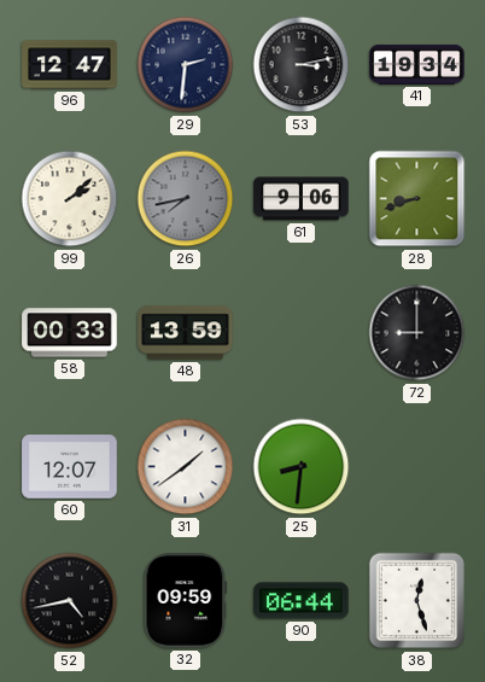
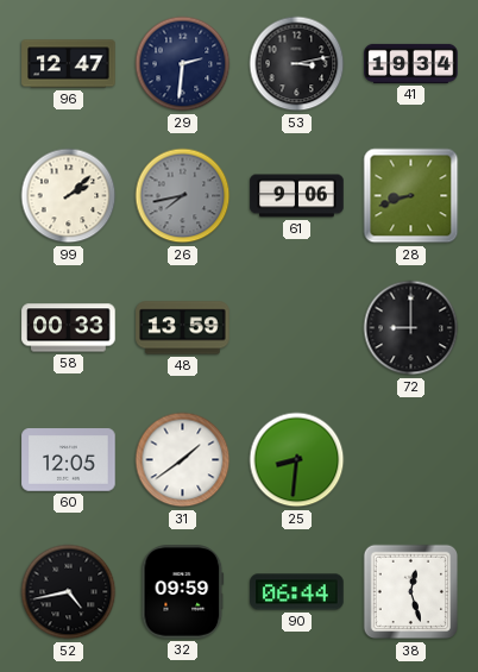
60: 12:07 -> 12:05
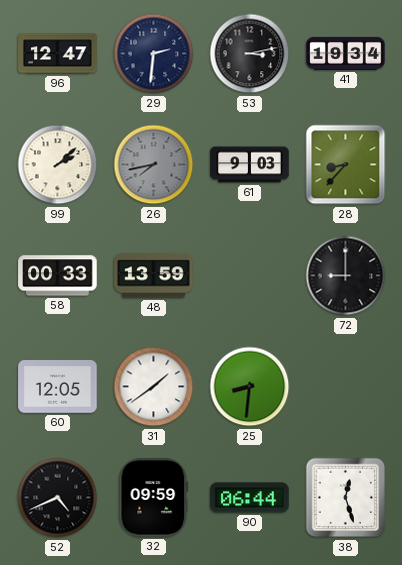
61: 9:06 -> 9:03
28: 8:42 -> 8:37
52: 4:43 -> 4:41
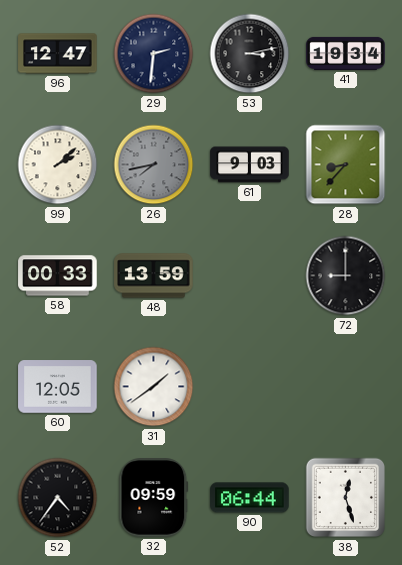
25: 8:31 -> none
52: 4:41 -> 4:36
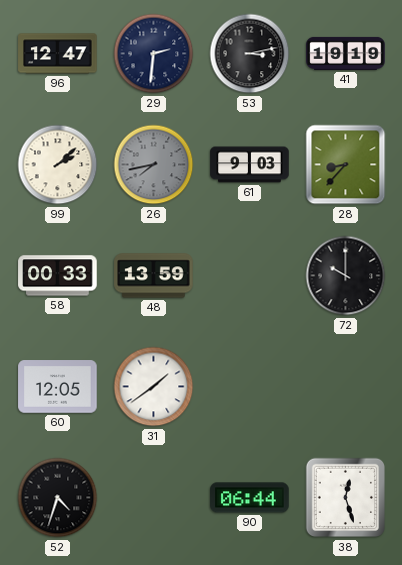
41: 19:34 -> 19:19
72: 9:00 -> 10:00
52: 4:36 -> 4:33
32: 09:59 -> none
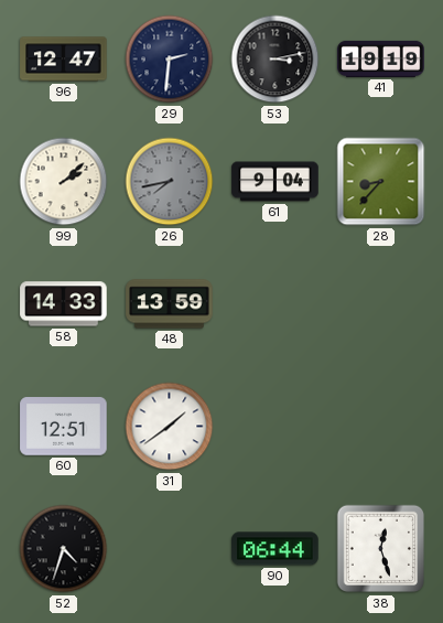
61: 9:03 -> 9:04
58: 00:33 -> 14:33
72: 10:00 -> none
60: 12:05 -> 12:51
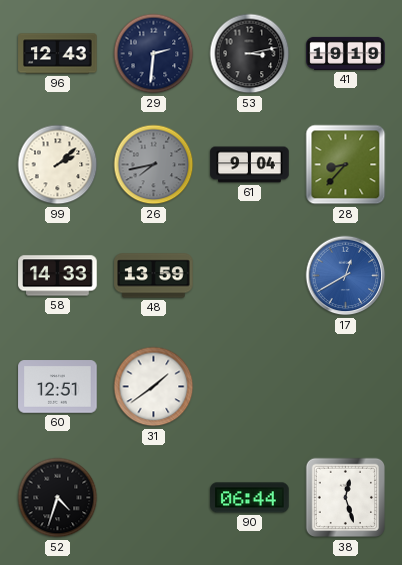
96: 12:47 -> 12:43
17: none -> 12:40
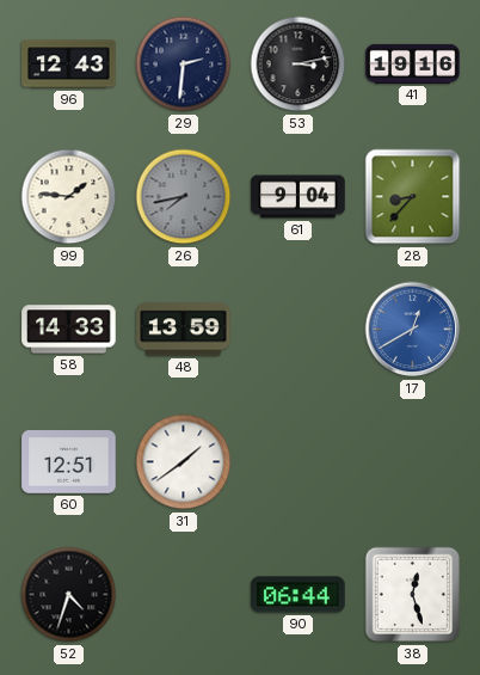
41: 19:19 -> 19:16
99: 2:08 -> 1:46
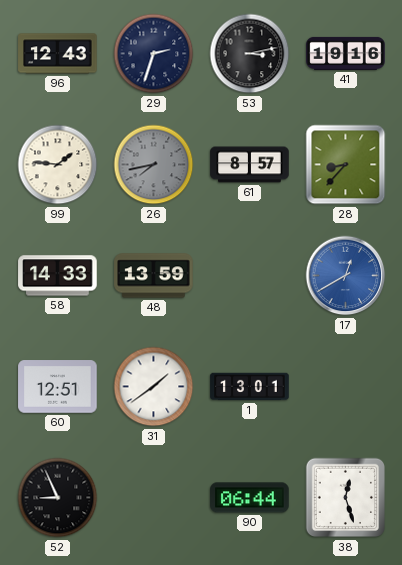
29: 2:31 -> 2:33
61: 9:04 -> 8:57
1: none -> 13:01
52: 4:33 -> 8:56
